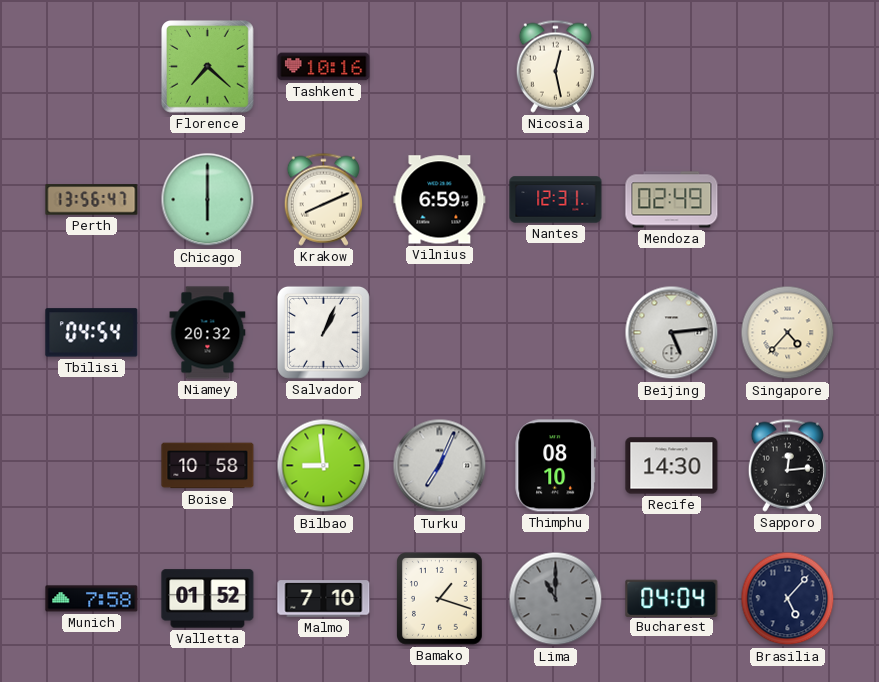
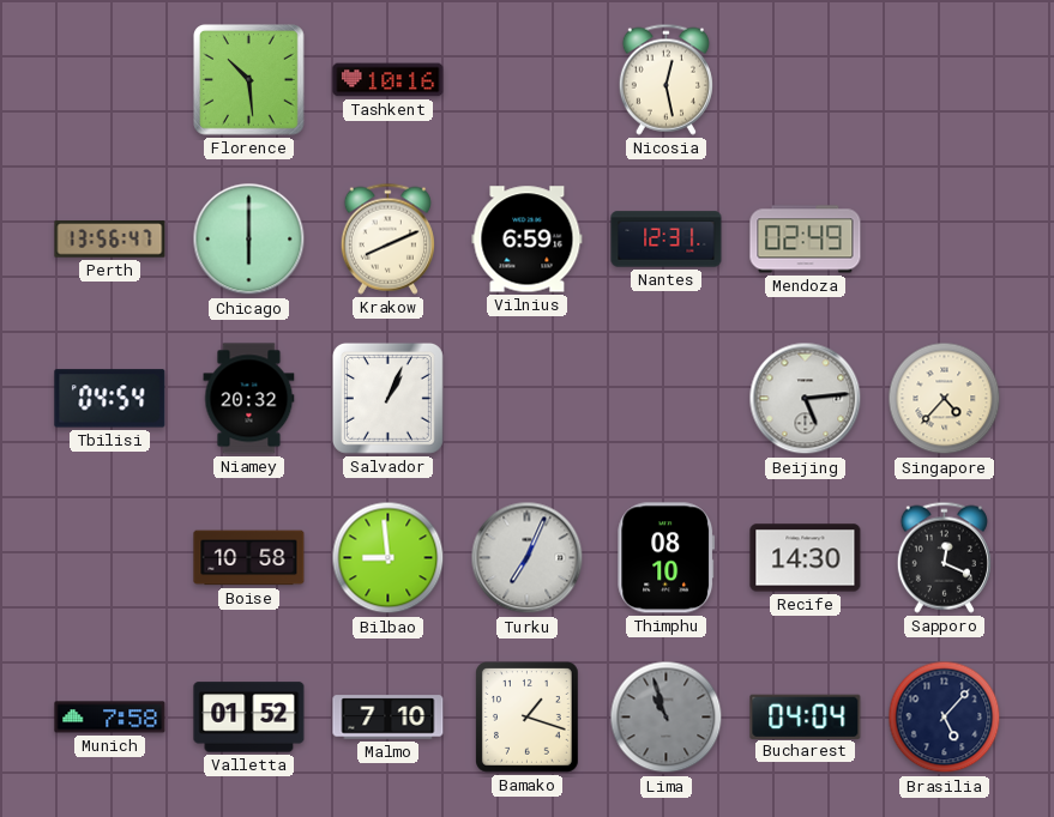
Florence: 7:22 -> 10:29
Sapporo: 12:14 -> 12:19
Lima: 11:00 -> 10:57
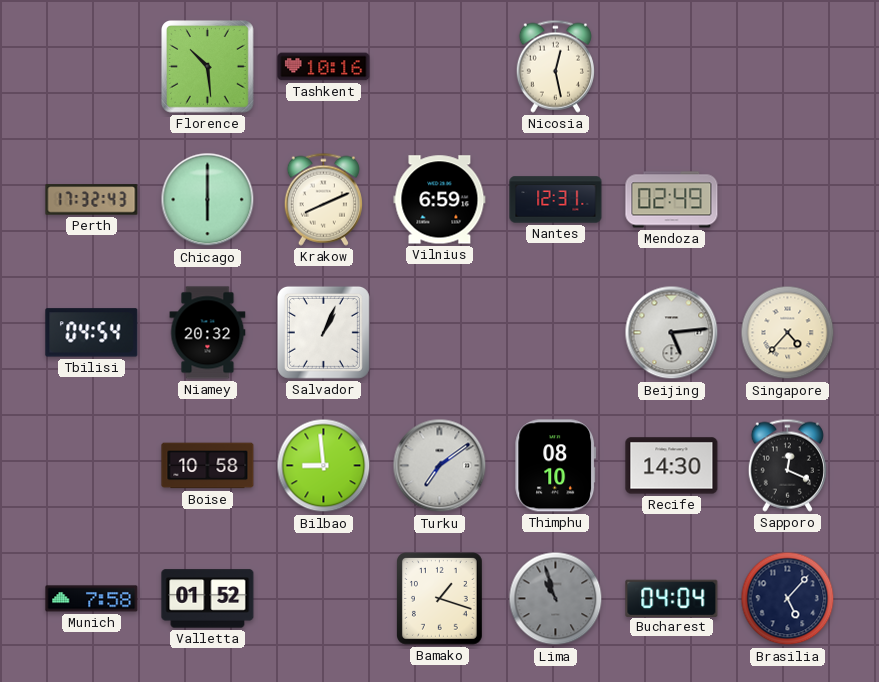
Perth: 13:56 -> 17:32
Turku: 7:04 -> 7:09
Malmo: 7:10 -> none
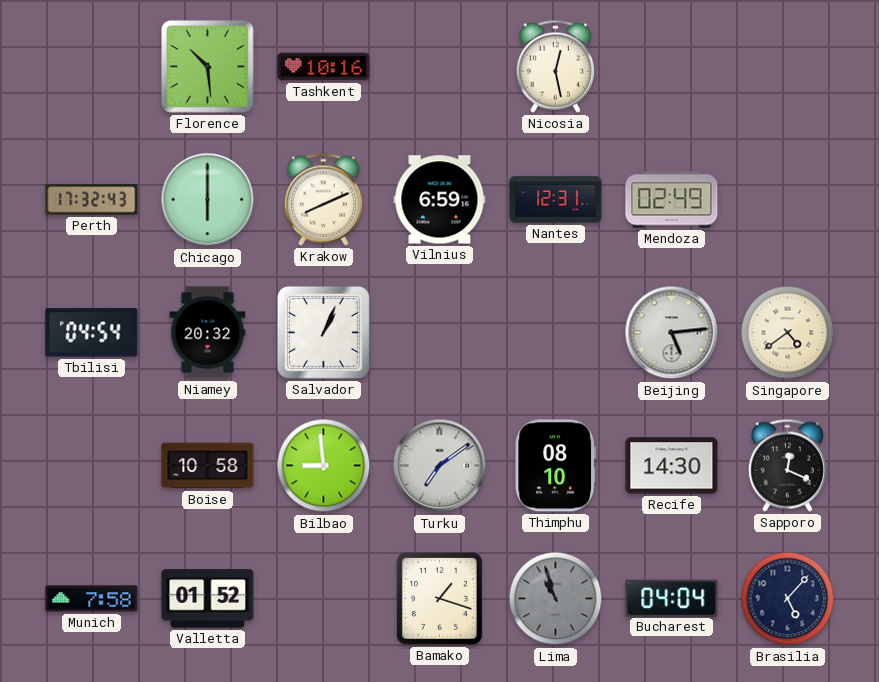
Singapore: 4:37 -> 4:39
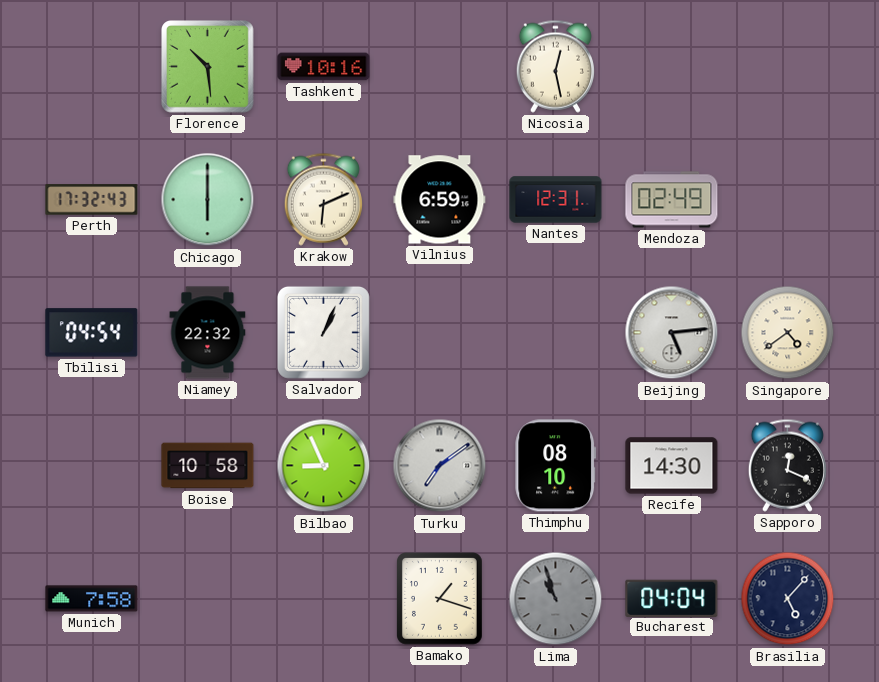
Krakow: 8:11 -> 6:11
Niamey: 20:32 -> 22:32
Bilbao: 8:59 -> 8:56
Valletta: 01:52 -> none
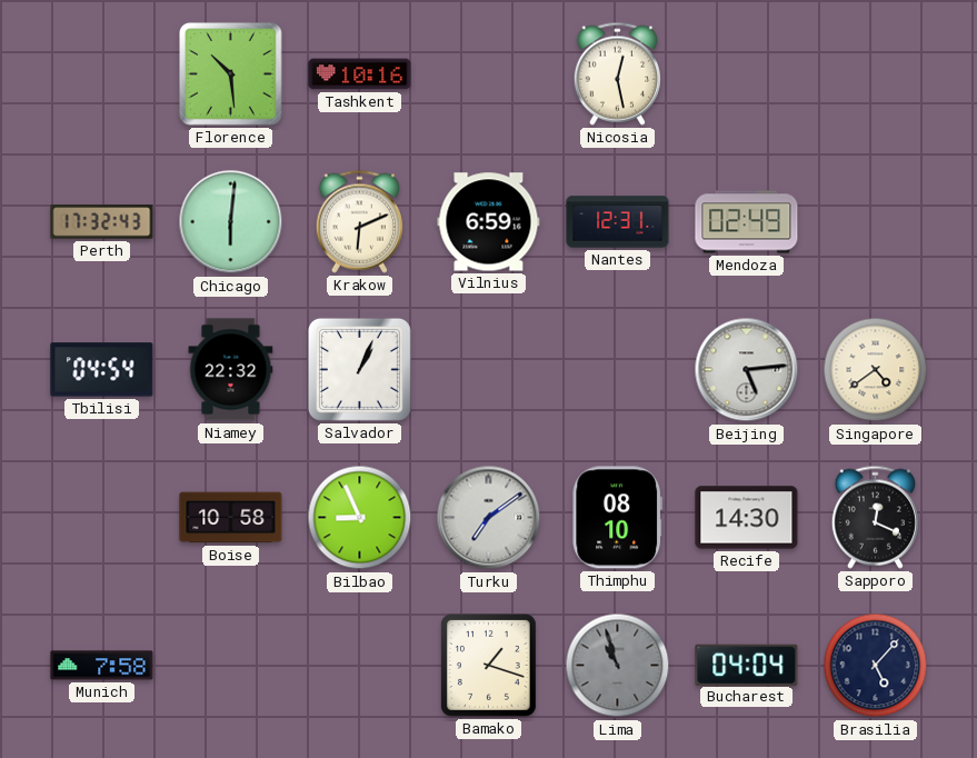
Chicago: 6:00 -> 6:01
